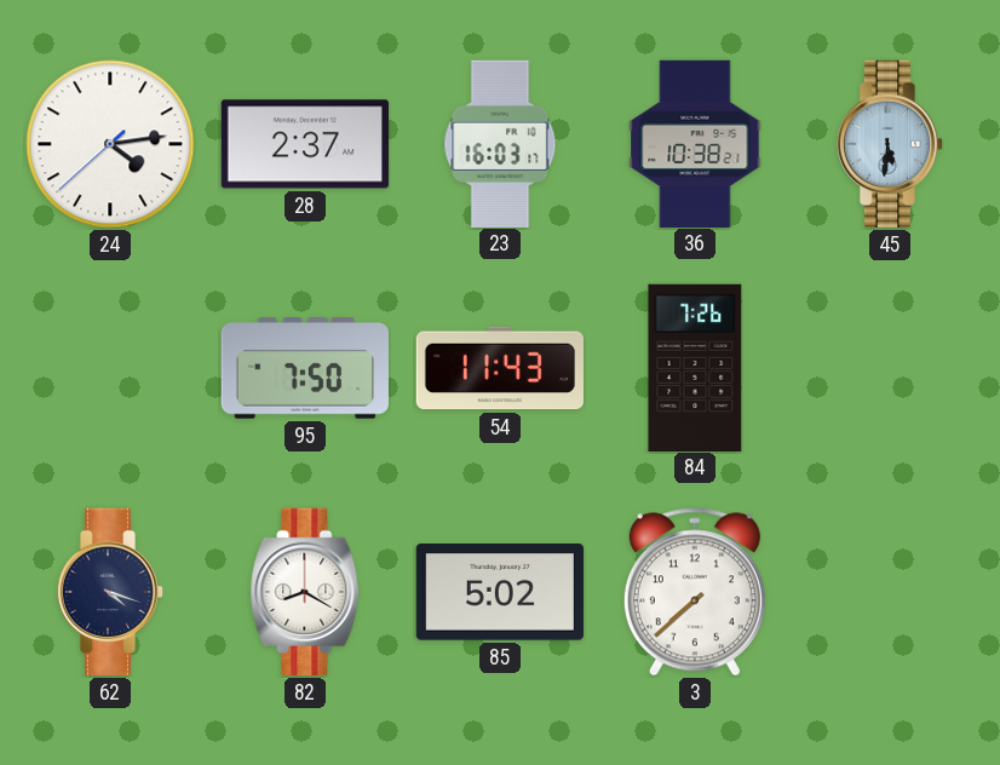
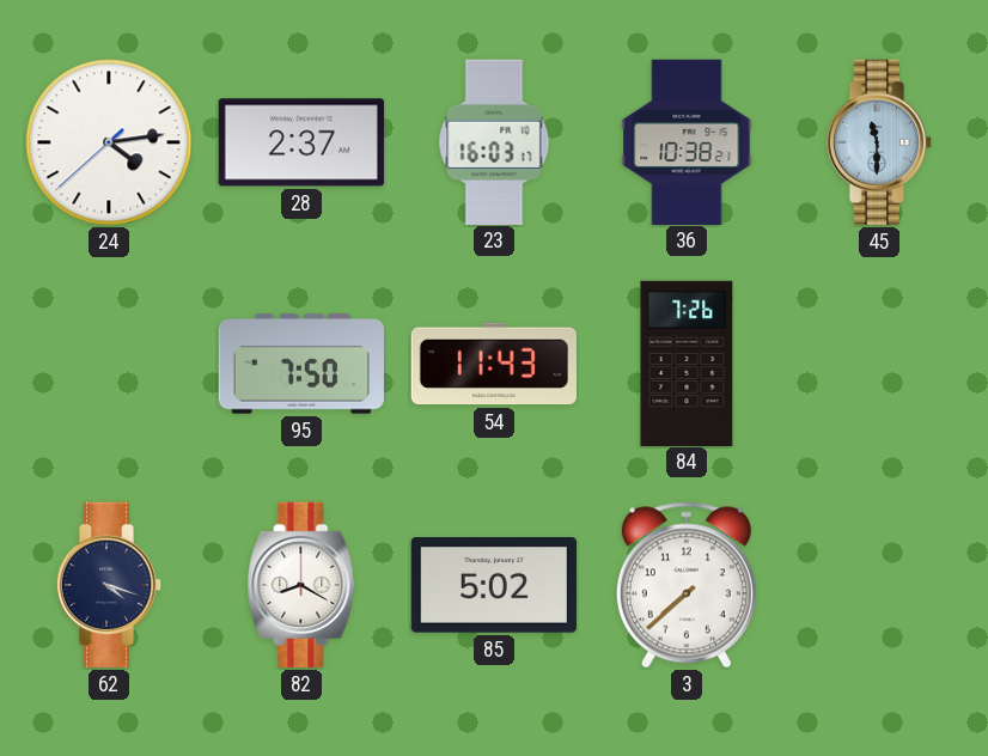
45: 5:31 -> 11:30
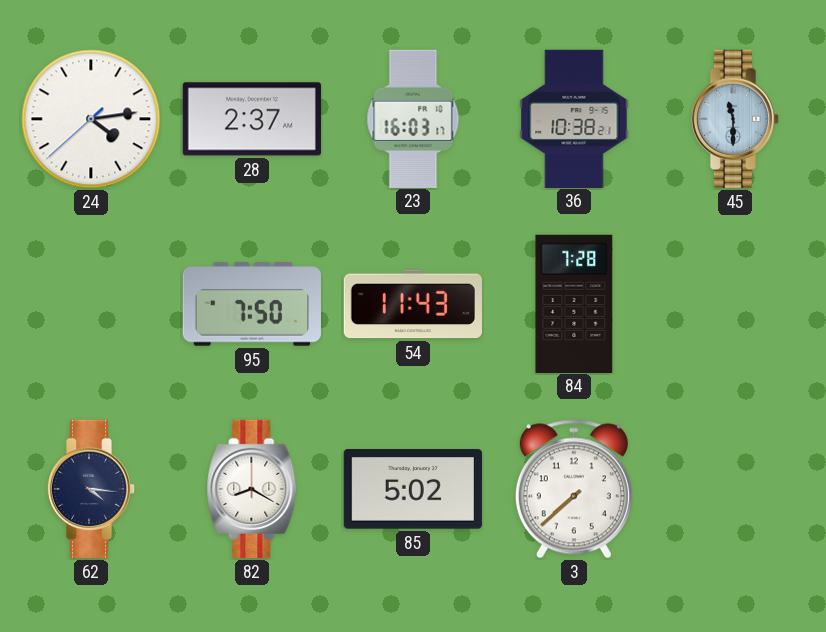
84: 7:26 -> 7:28
62: 4:18 -> 4:16
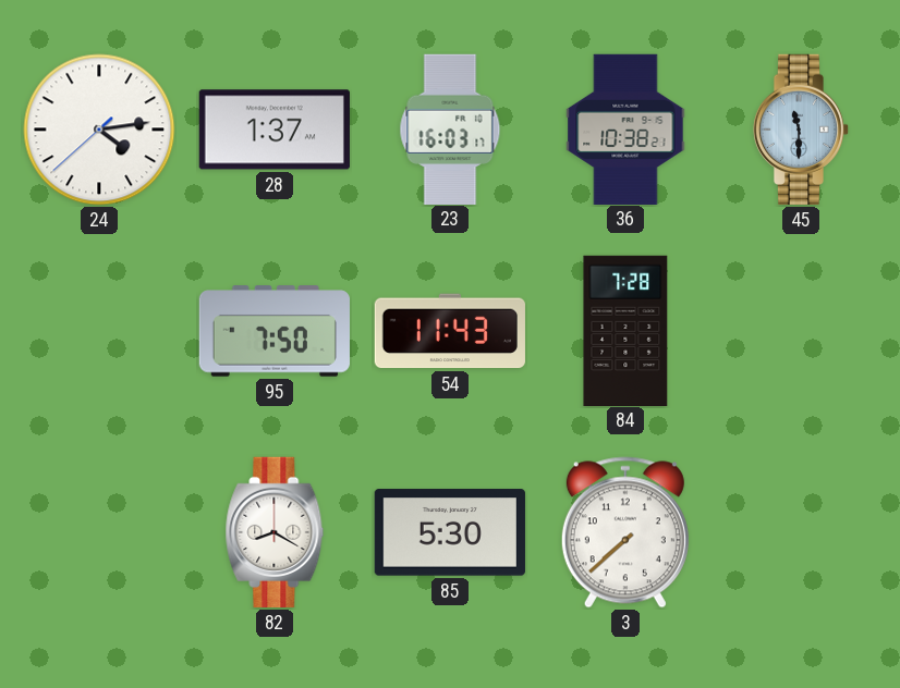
28: 2:37 -> 1:37
62: 4:16 -> none
85: 5:02 -> 5:30
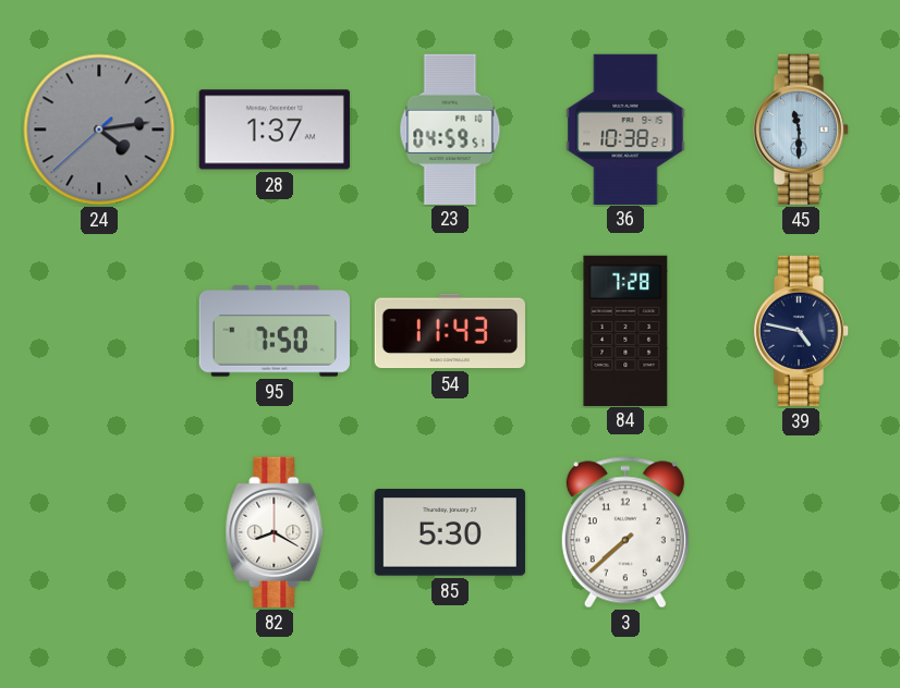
24 dial: white -> grey
23: 16:03 -> 04:59
39: none -> 4:47
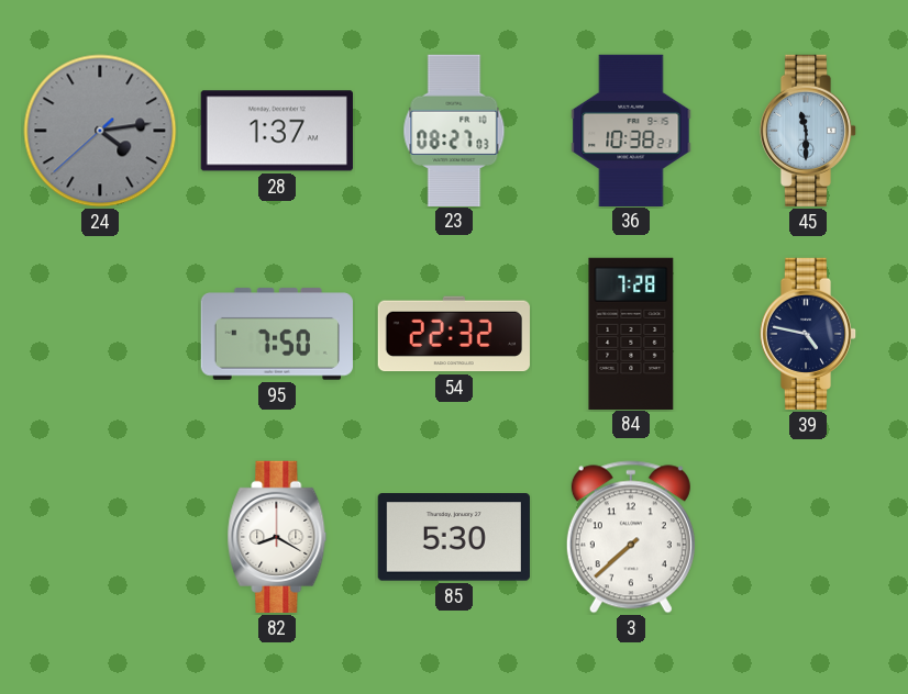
23: 04:59 -> 08:27
54: 11:43 -> 22:32
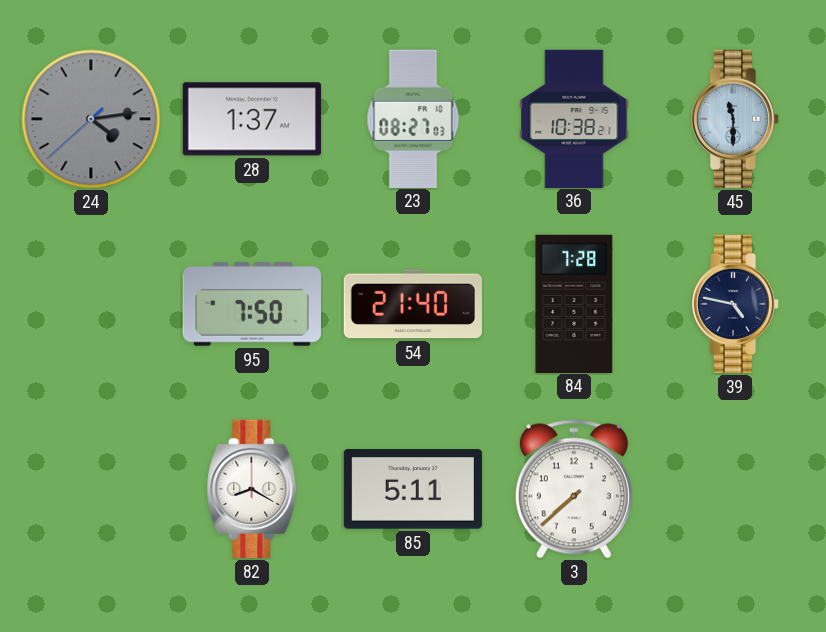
54: 22:32 -> 21:40
85: 5:30 -> 5:11
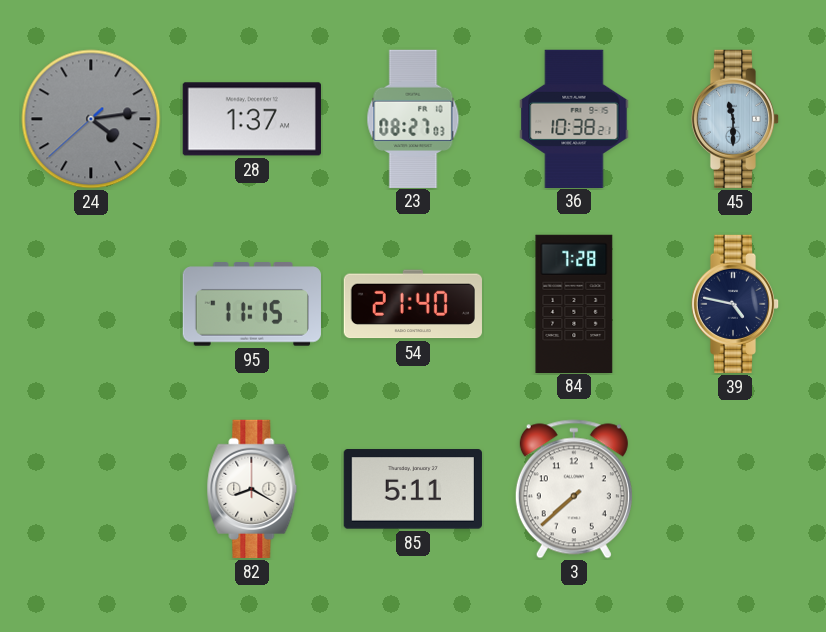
95: 7:50 -> 11:15
